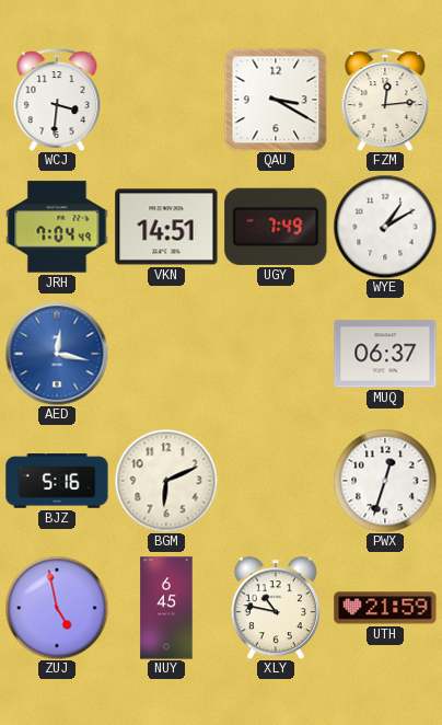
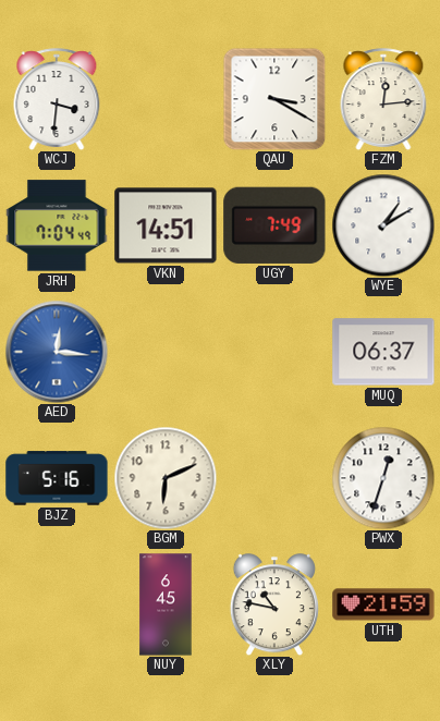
AED: 12:17 -> 12:16
ZUJ: 4:58 -> none
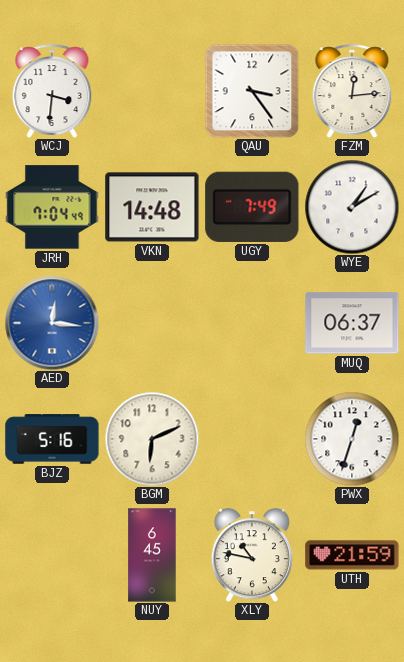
QAU: 3:20 -> 3:24
VKN: 14:51 -> 14:48
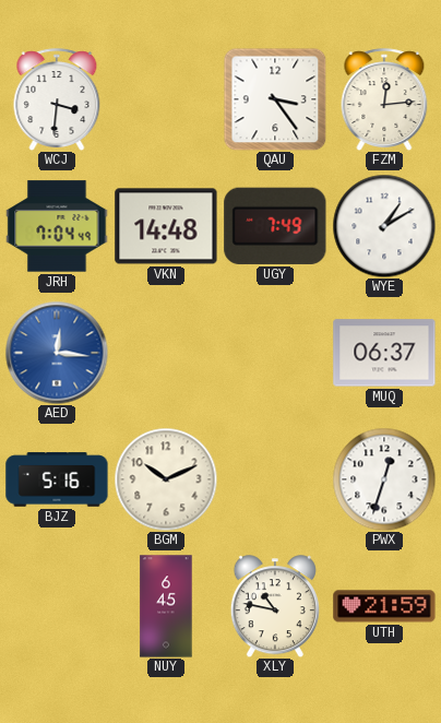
BGM: 6:11 -> 10:11
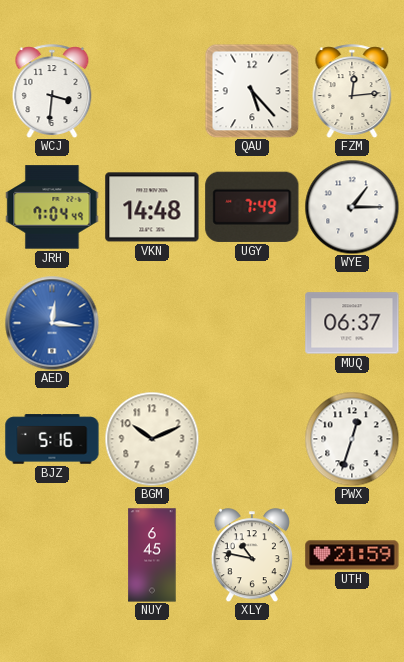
QAU: 3:24 -> 5:23
WYE: 1:10 -> 1:15
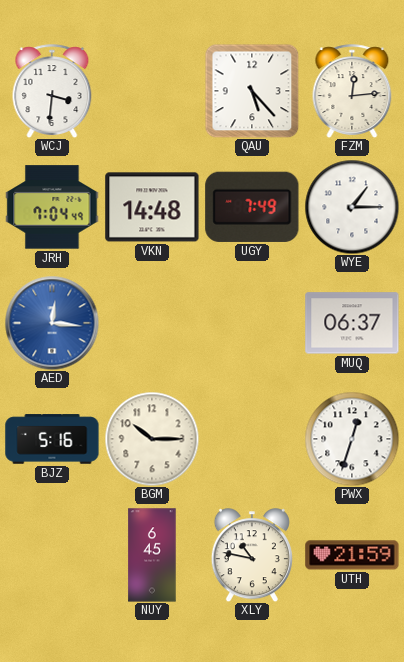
BGM: 10:11 -> 10:15
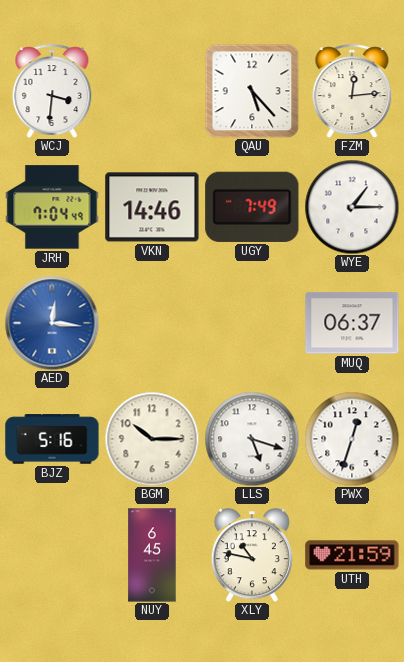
VKN: 14:48 -> 14:46
LLS: none -> 5:18
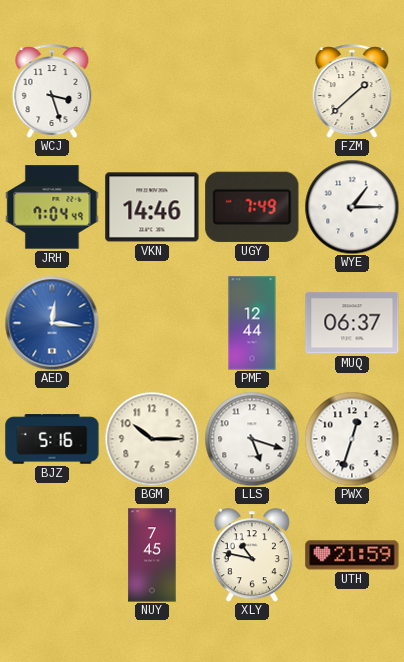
WCJ: 3:31 -> 3:27
QAU: 5:23 -> none
FZM: 12:14 -> 1:38
PMF: none -> 12:44
NUY: 6:45 -> 7:45
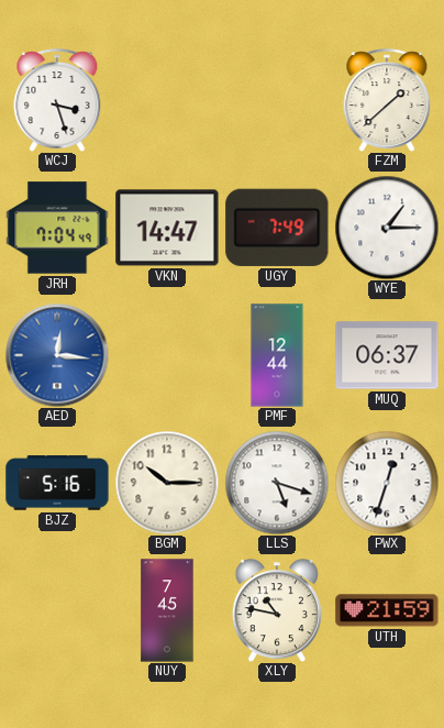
VKN: 14:46 -> 14:47
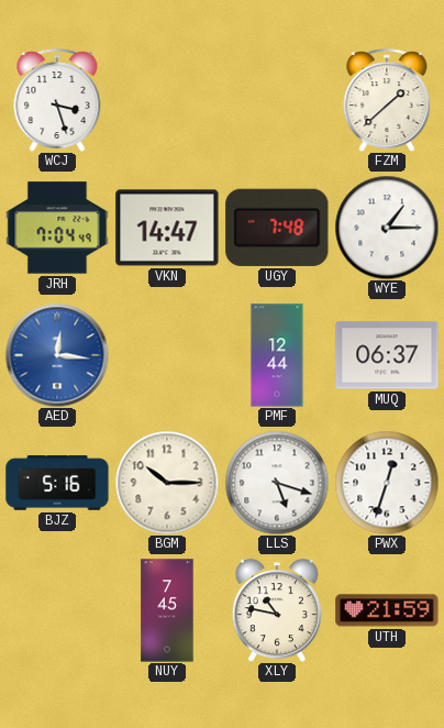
UGY: 7:49 -> 7:48
